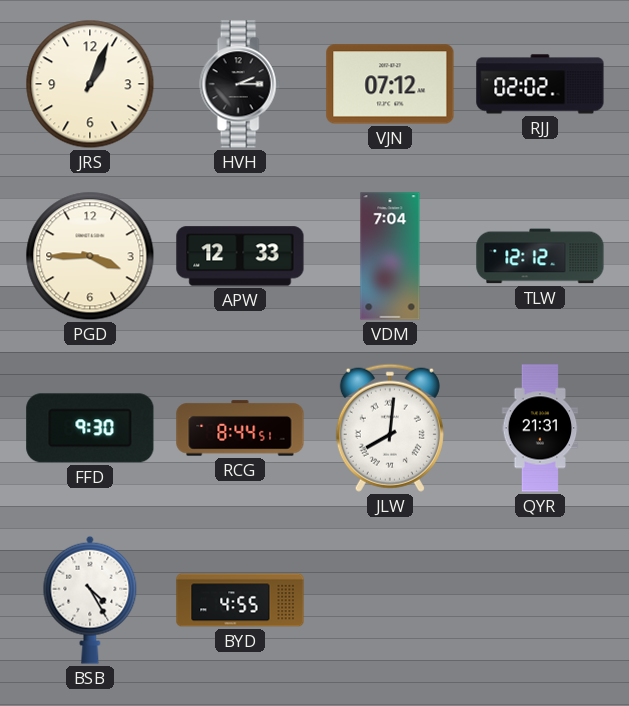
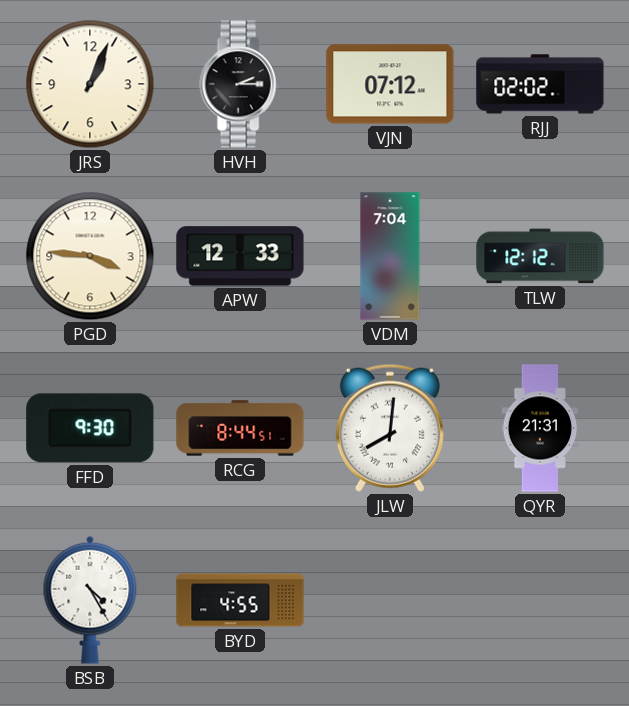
PGD: 3:45 -> 3:46
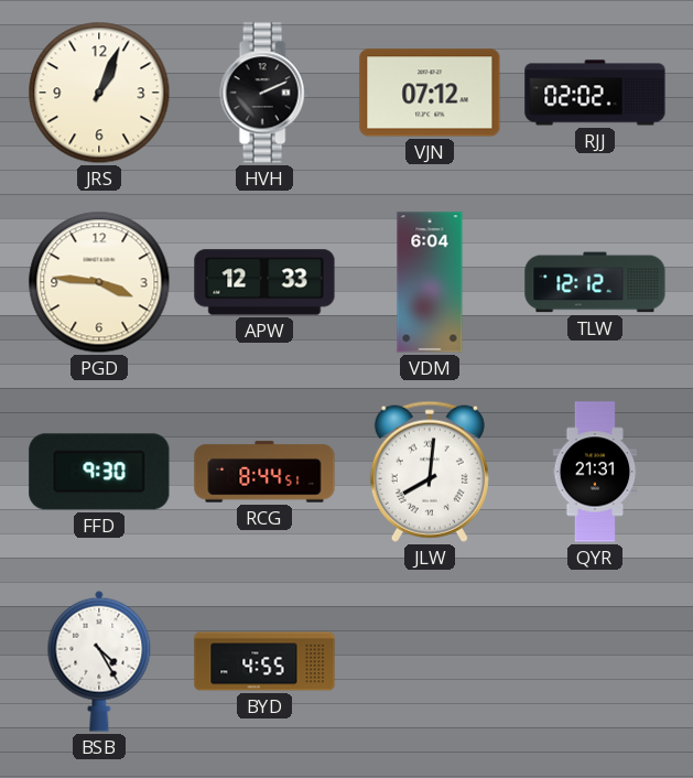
HVH: 2:15 -> 2:11
VDM: 7:04 -> 6:04
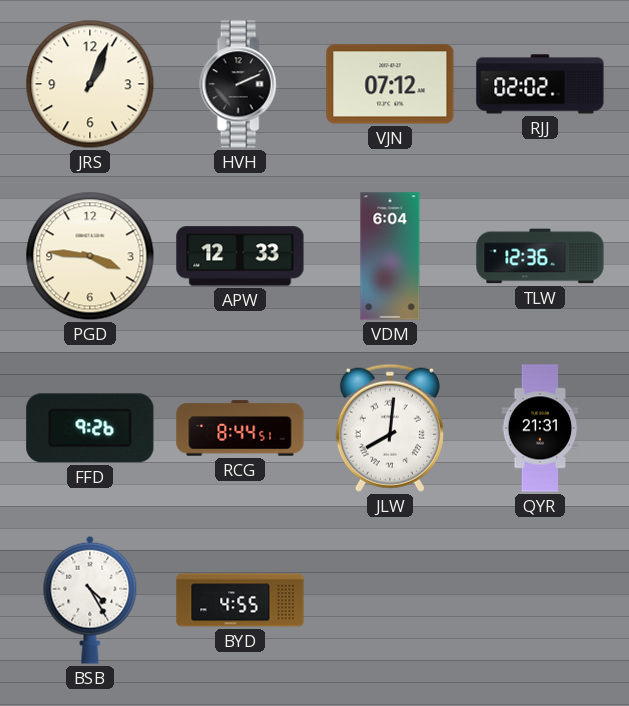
TLW: 12:12 -> 12:36
FFD: 9:30 -> 9:26
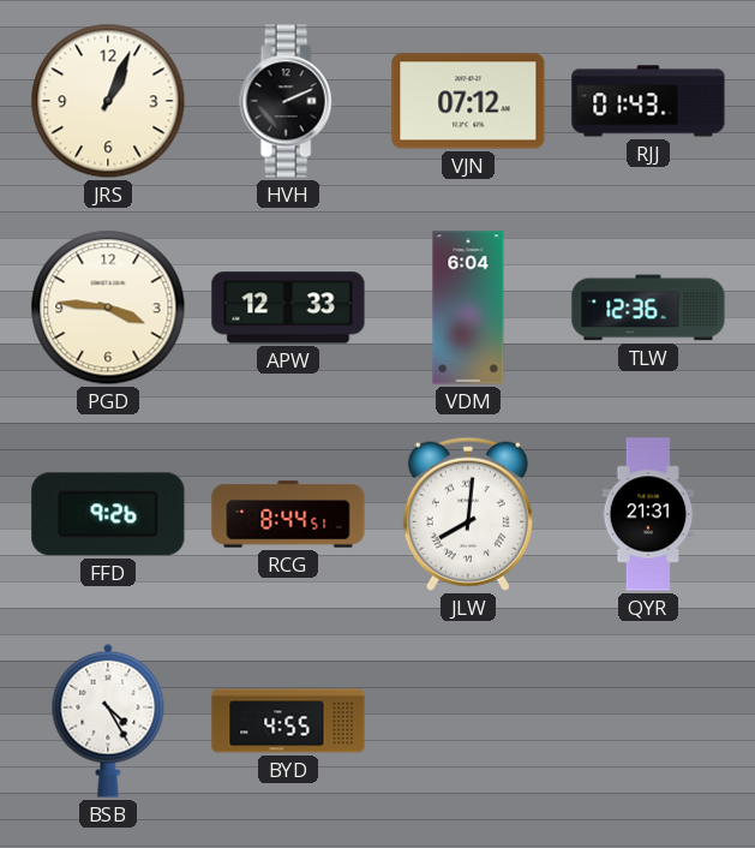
RJJ: 02:02 -> 01:43
